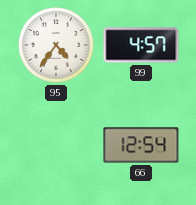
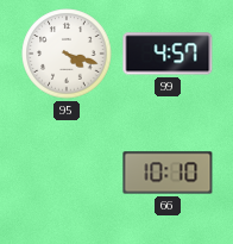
95: 4:36 -> 4:18
66: 12:54 -> 10:10
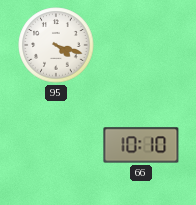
99: 4:57 -> none
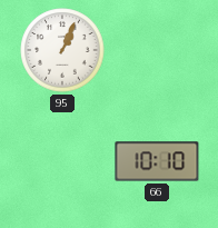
95: 4:18 -> 1:04
